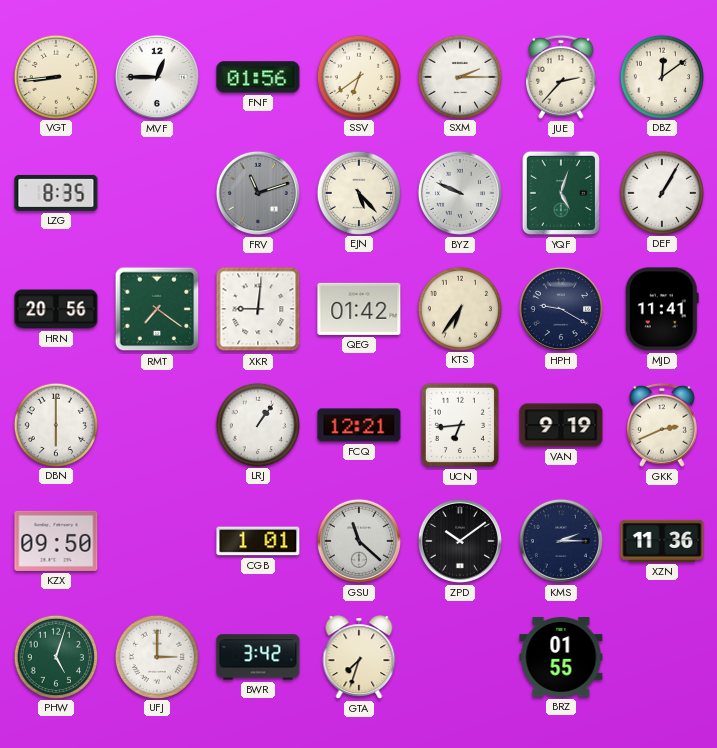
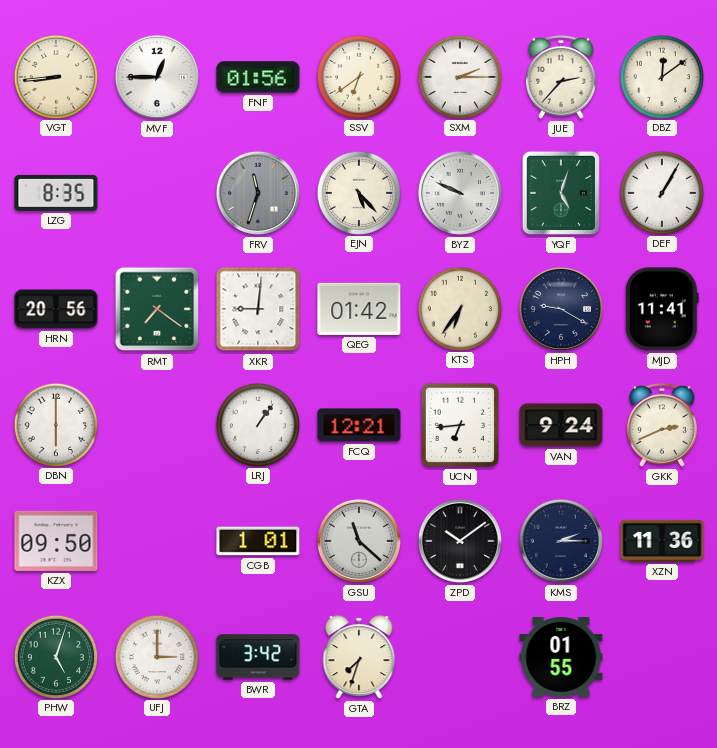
FRV: 11:12 -> 11:33
VAN: 9:19 -> 9:24
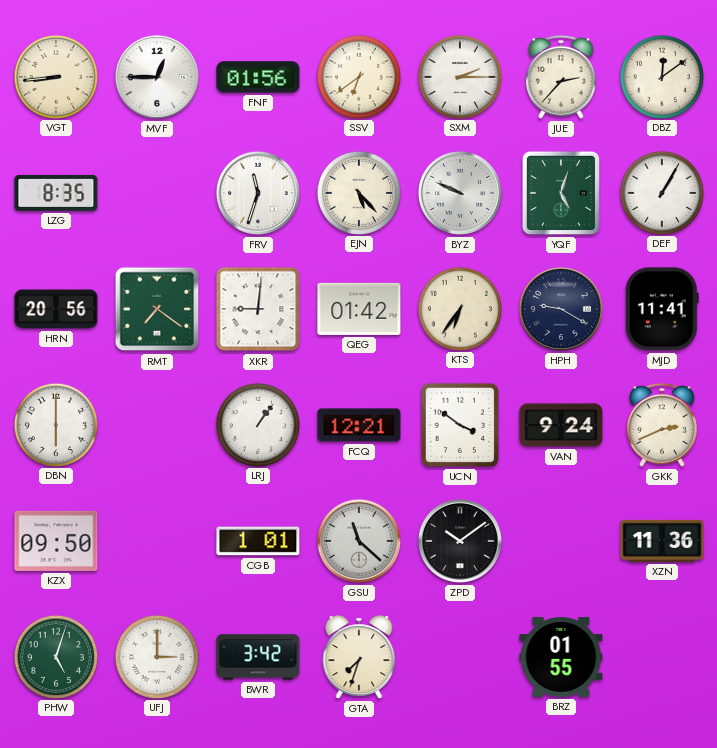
FRV dial: grey -> white
UCN: 6:44 -> 3:51
KMS: 2:15 -> none
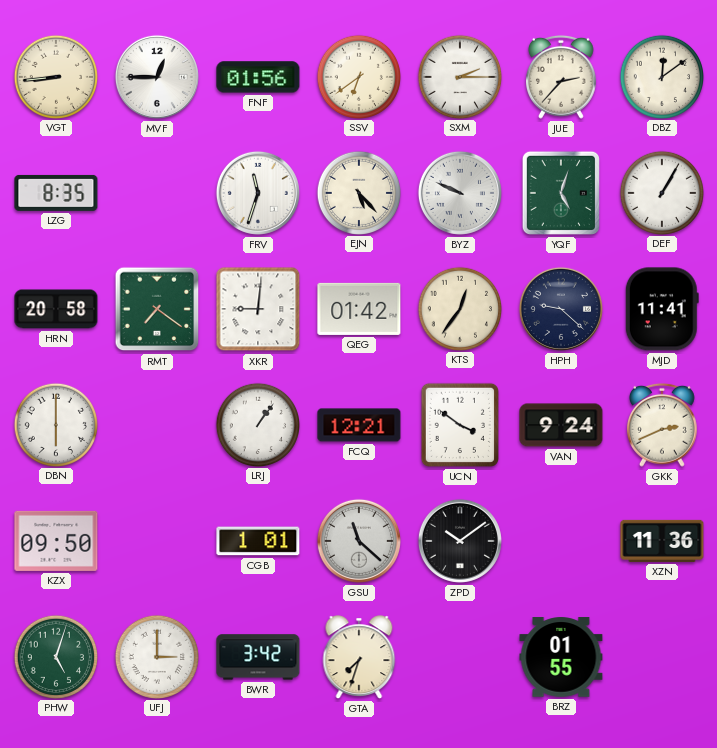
HRN: 20:56 -> 20:58
KTS: 6:36 -> 12:36
HPH: 9:20 -> 9:22
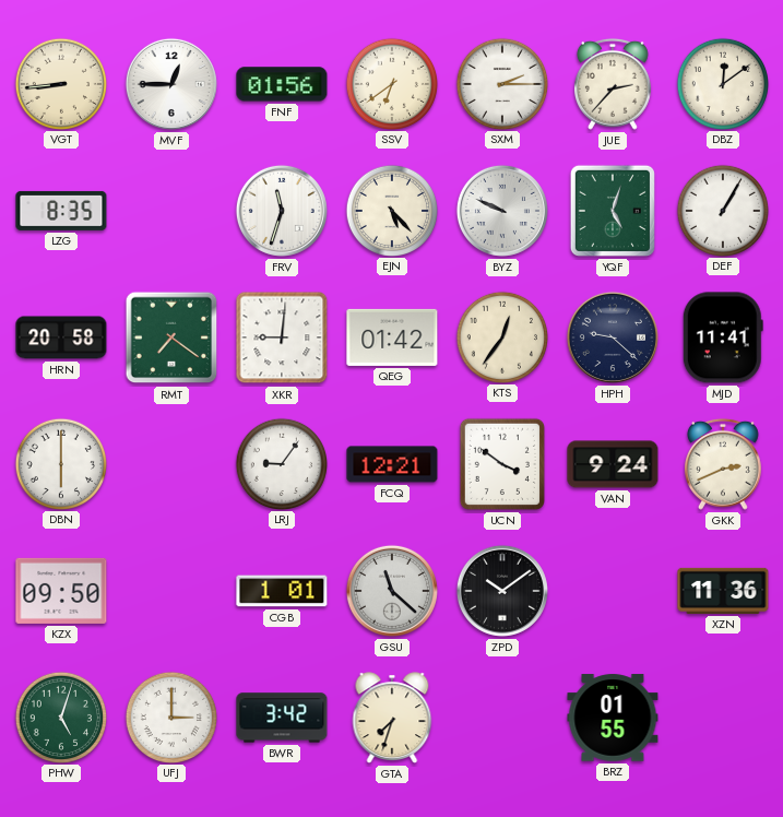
LRJ: 1:06 -> 9:06
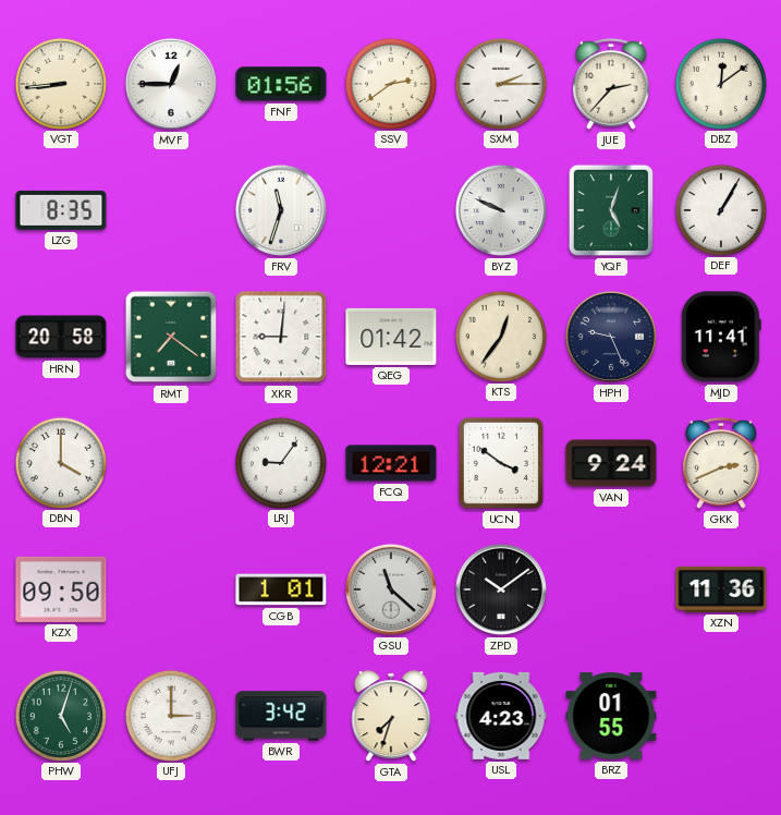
SSV: 6:39 -> 2:39
EJN: 5:23 -> none
HPH: 9:22 -> 9:26
DBN: 6:00 -> 4:00
USL: none -> 4:23
